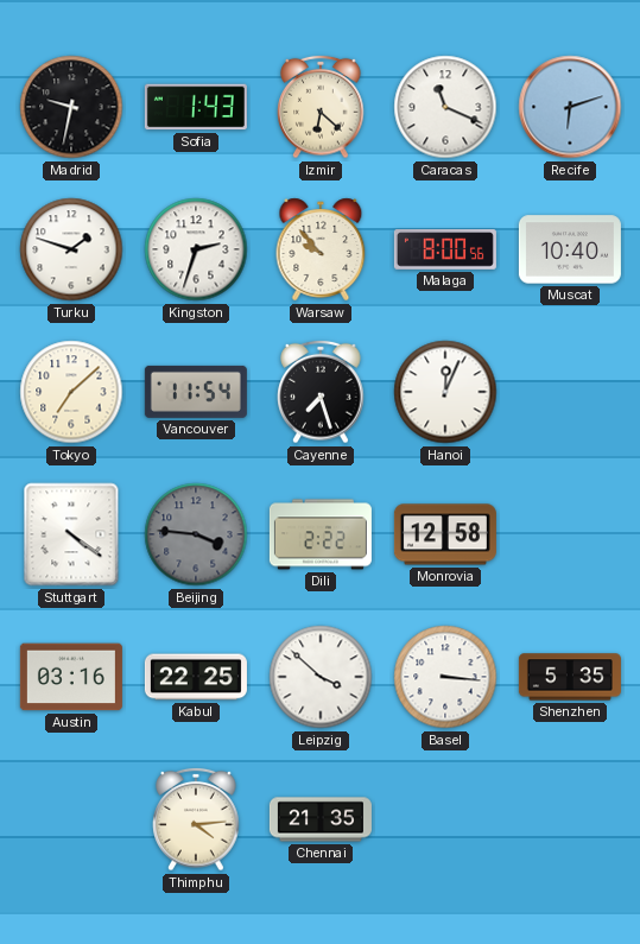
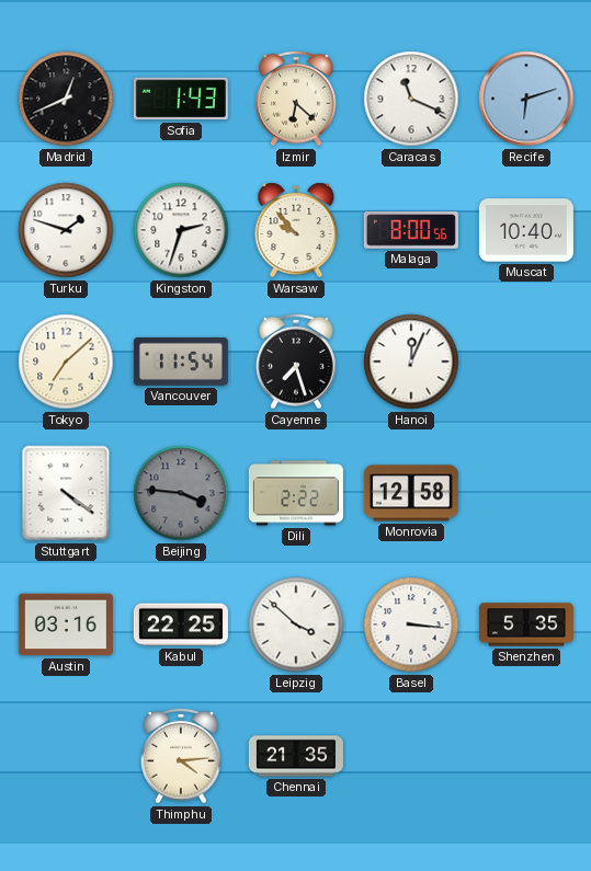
Madrid: 9:32 -> 12:41
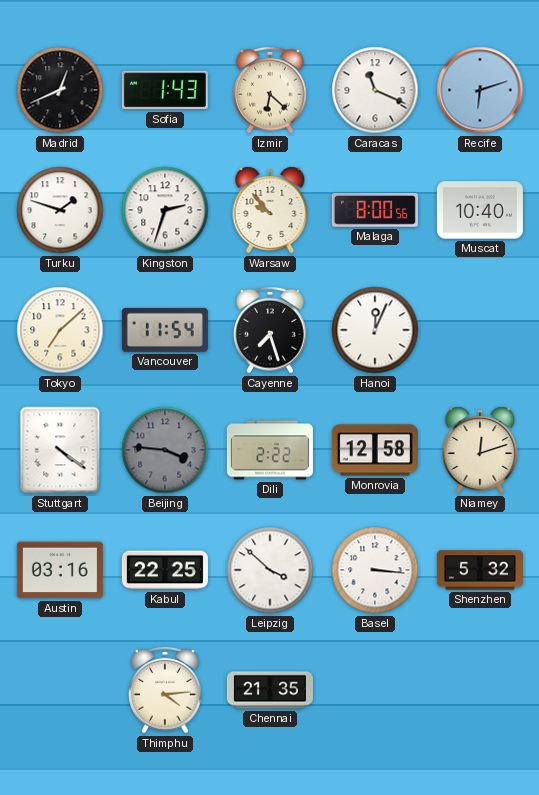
Niamey: none -> 12:12
Shenzhen: 5:35 -> 5:32
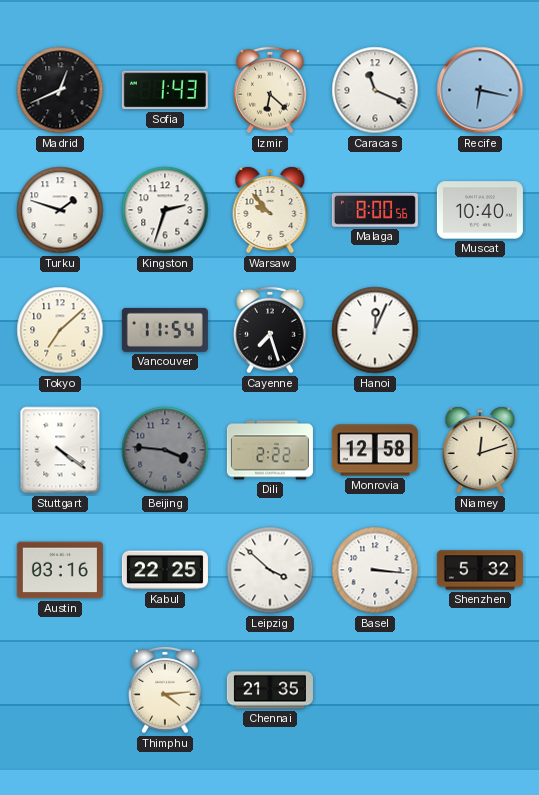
Recife: 6:12 -> 6:17
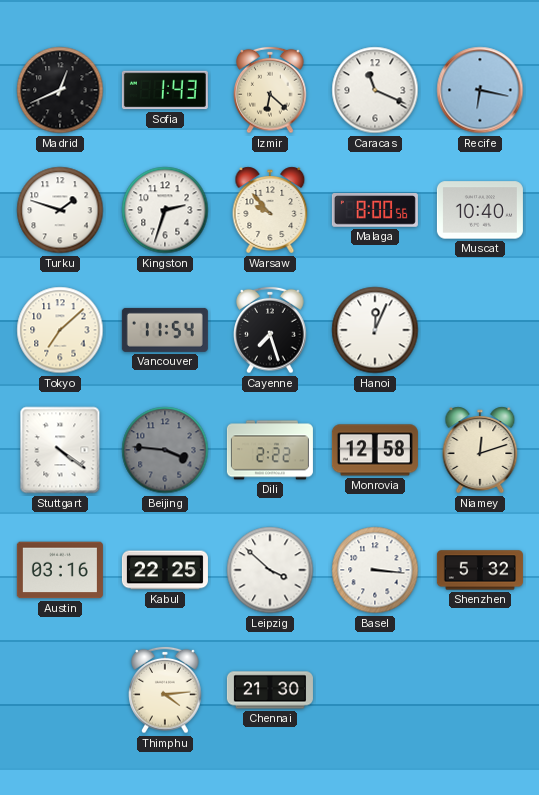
Chennai: 21:35 -> 21:30
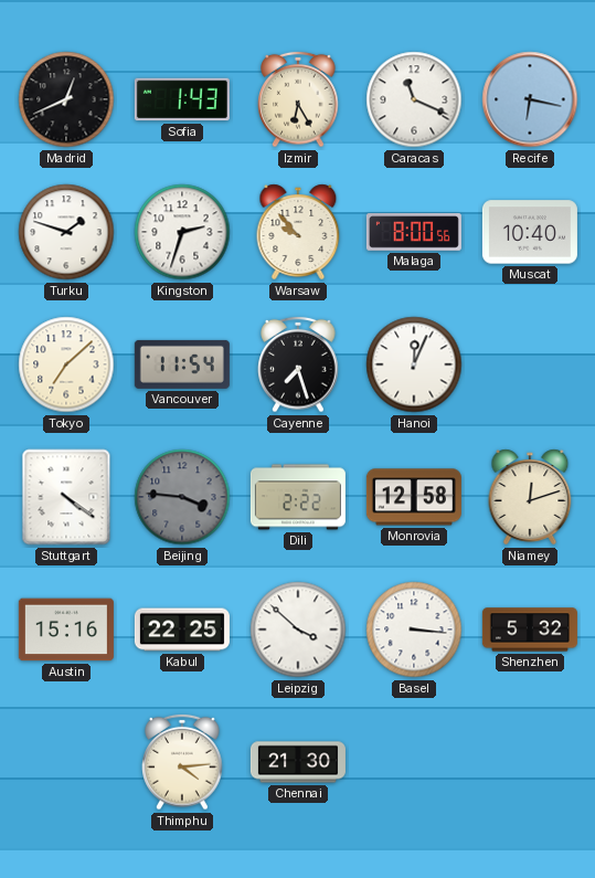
Izmir: 6:22 -> 6:25
Austin: 03:16 -> 15:16
